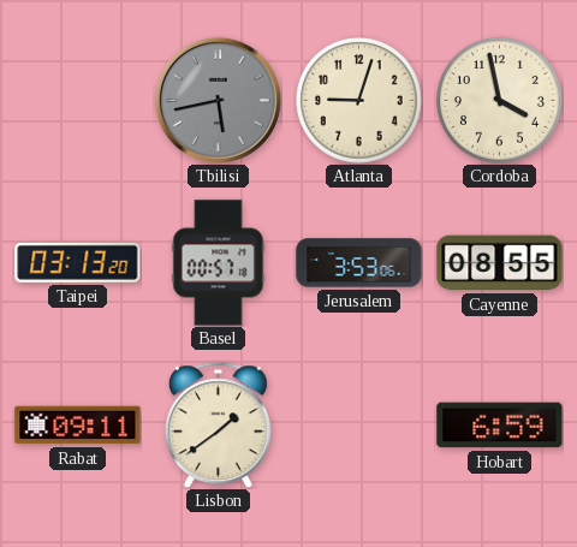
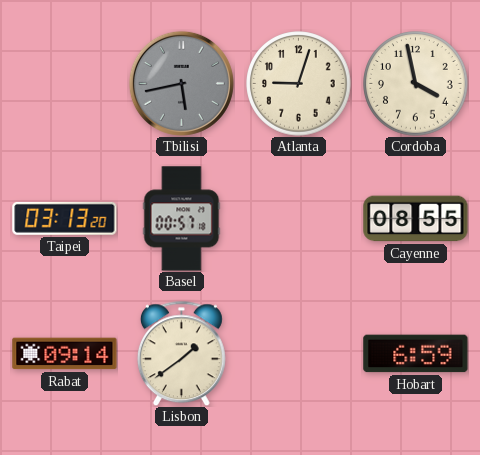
Jerusalem: 3:53 -> none
Rabat: 09:11 -> 09:14
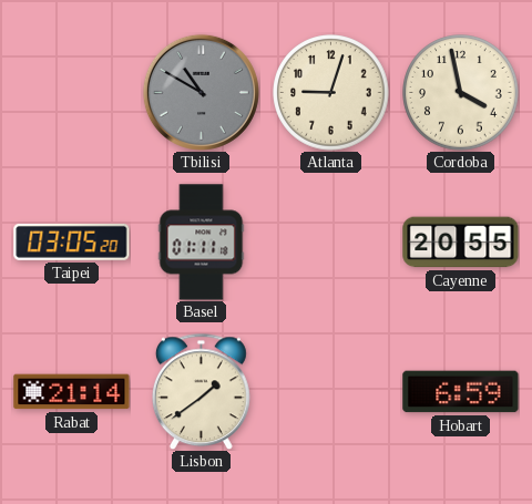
Tbilisi: 5:43 -> 10:50
Taipei: 03:13 -> 03:05
Basel: 00:57 -> 01:11
Cayenne: 08:55 -> 20:55
Rabat: 09:14 -> 21:14
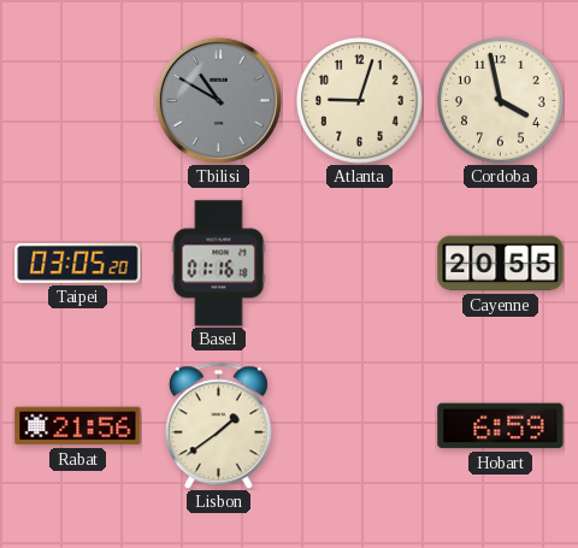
Basel: 01:11 -> 01:16
Rabat: 21:14 -> 21:56
